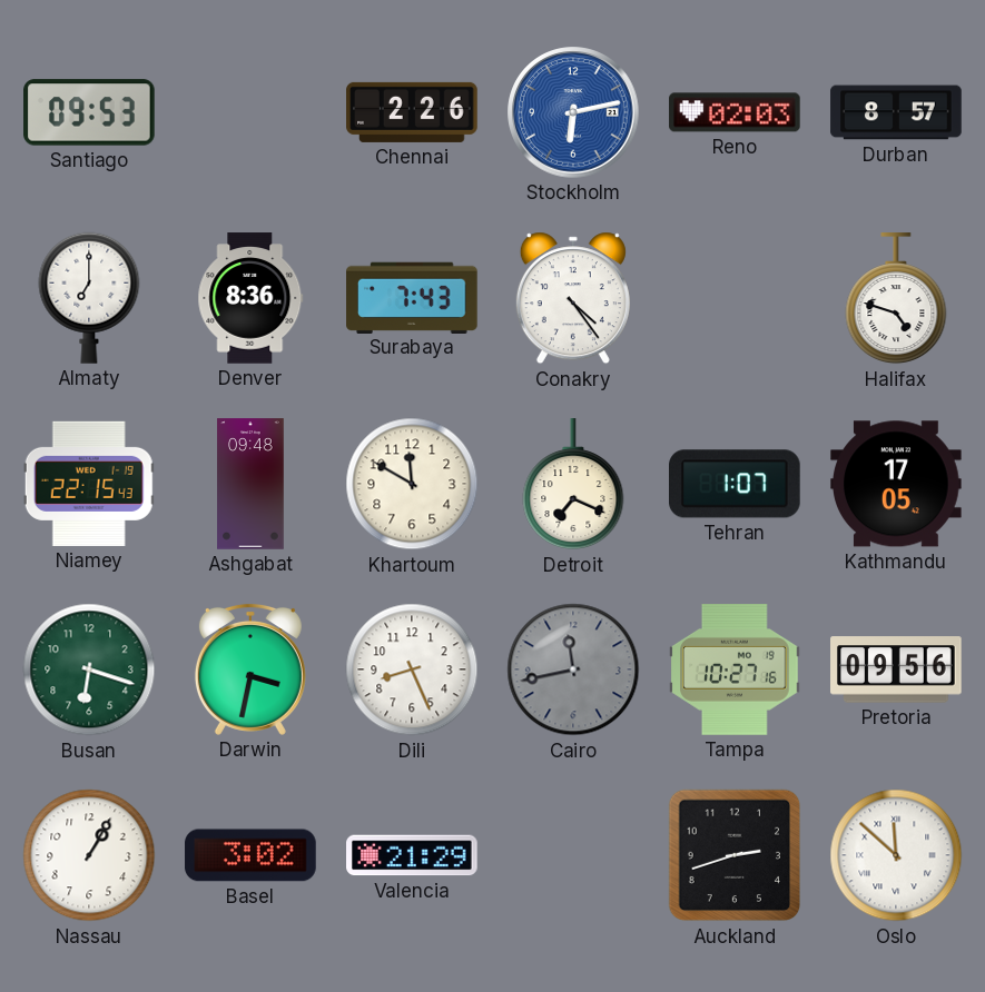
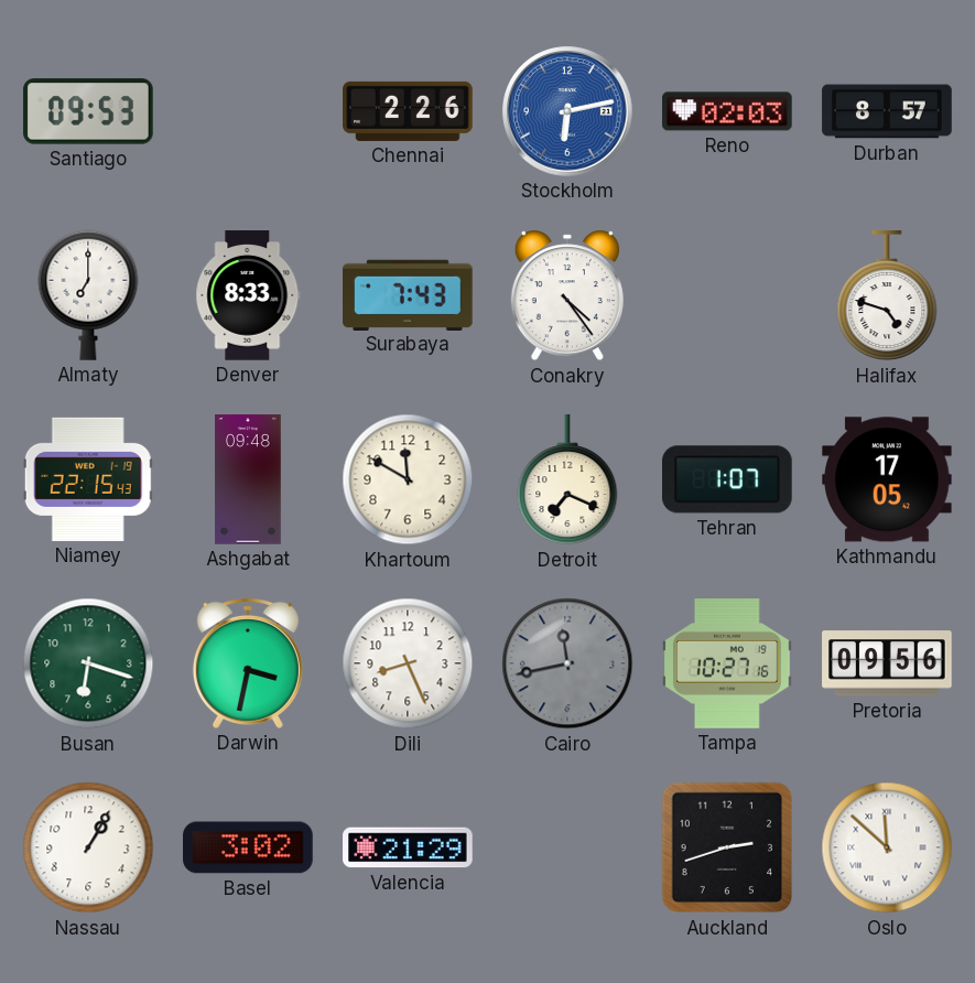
Denver: 8:36 -> 8:33
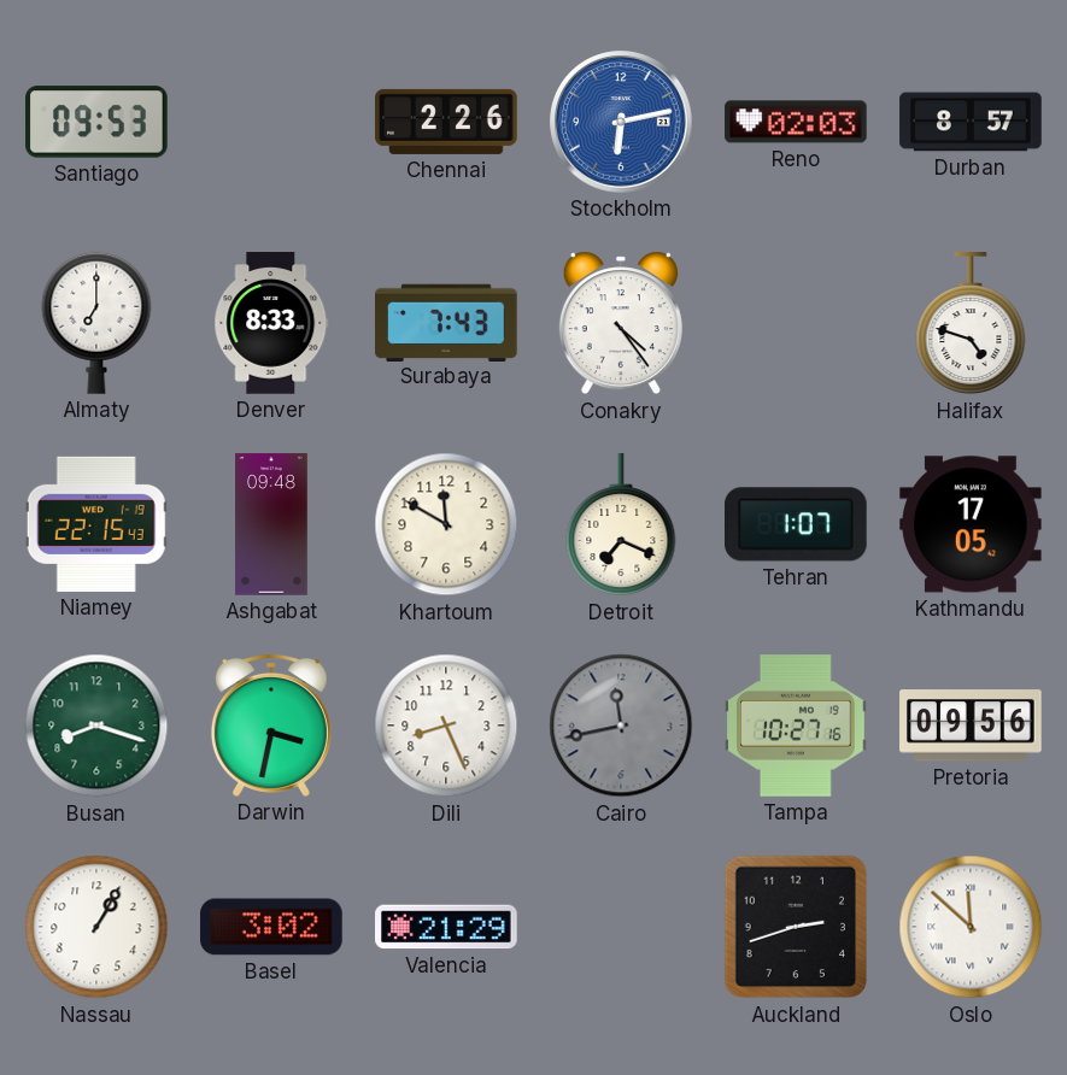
Busan: 6:18 -> 8:18
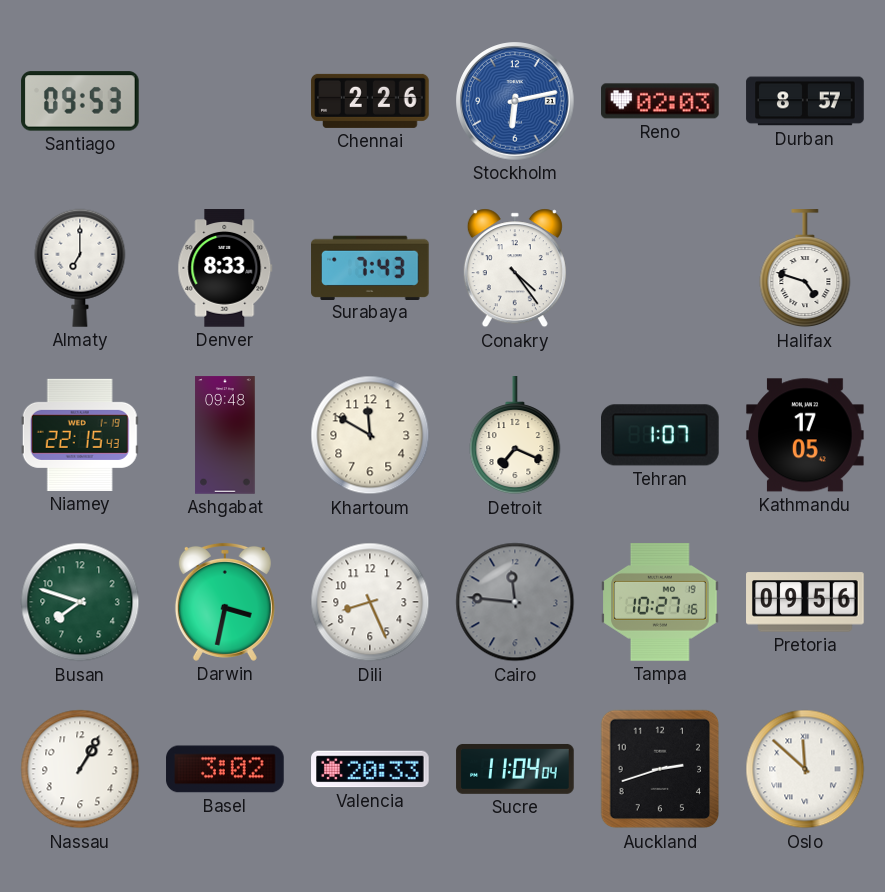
Busan: 8:18 -> 7:48
Cairo: 11:43 -> 11:46
Valencia: 21:29 -> 20:33
Sucre: none -> 11:04
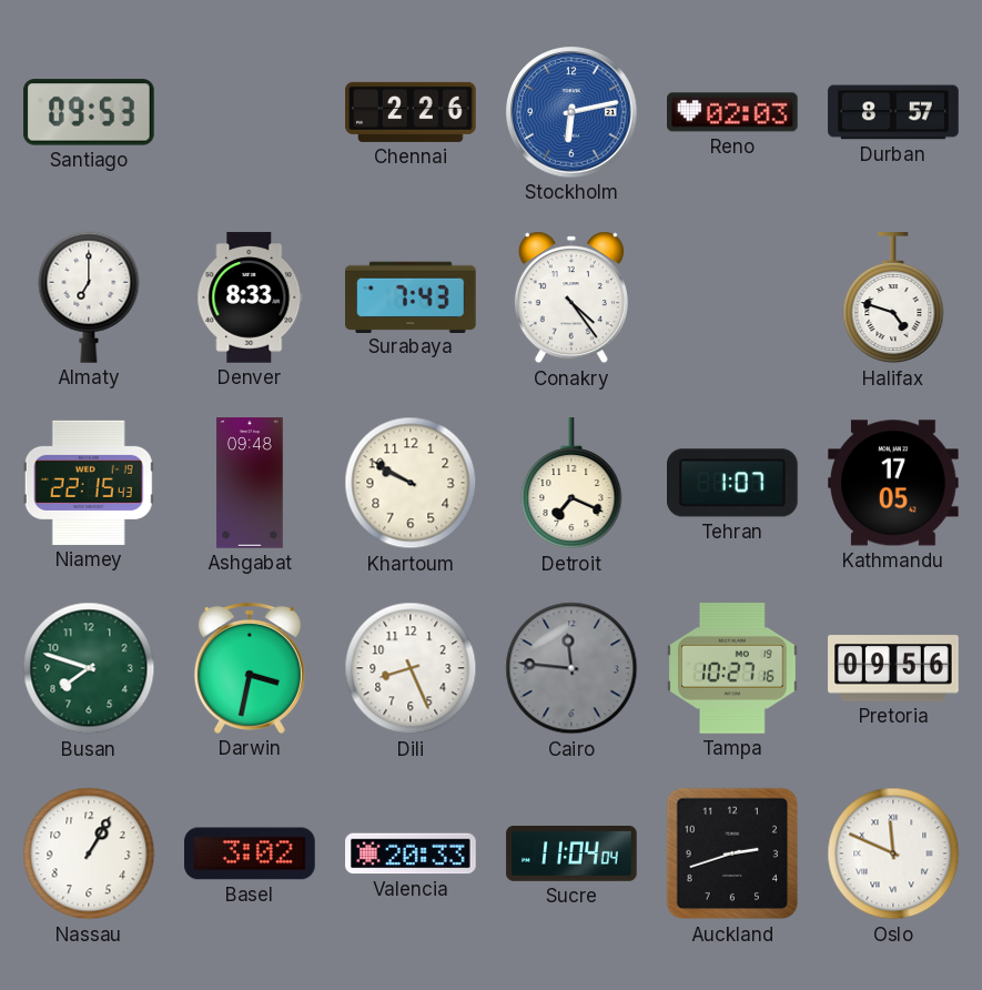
Khartoum: 11:50 -> 9:50
Oslo: 11:52 -> 11:49
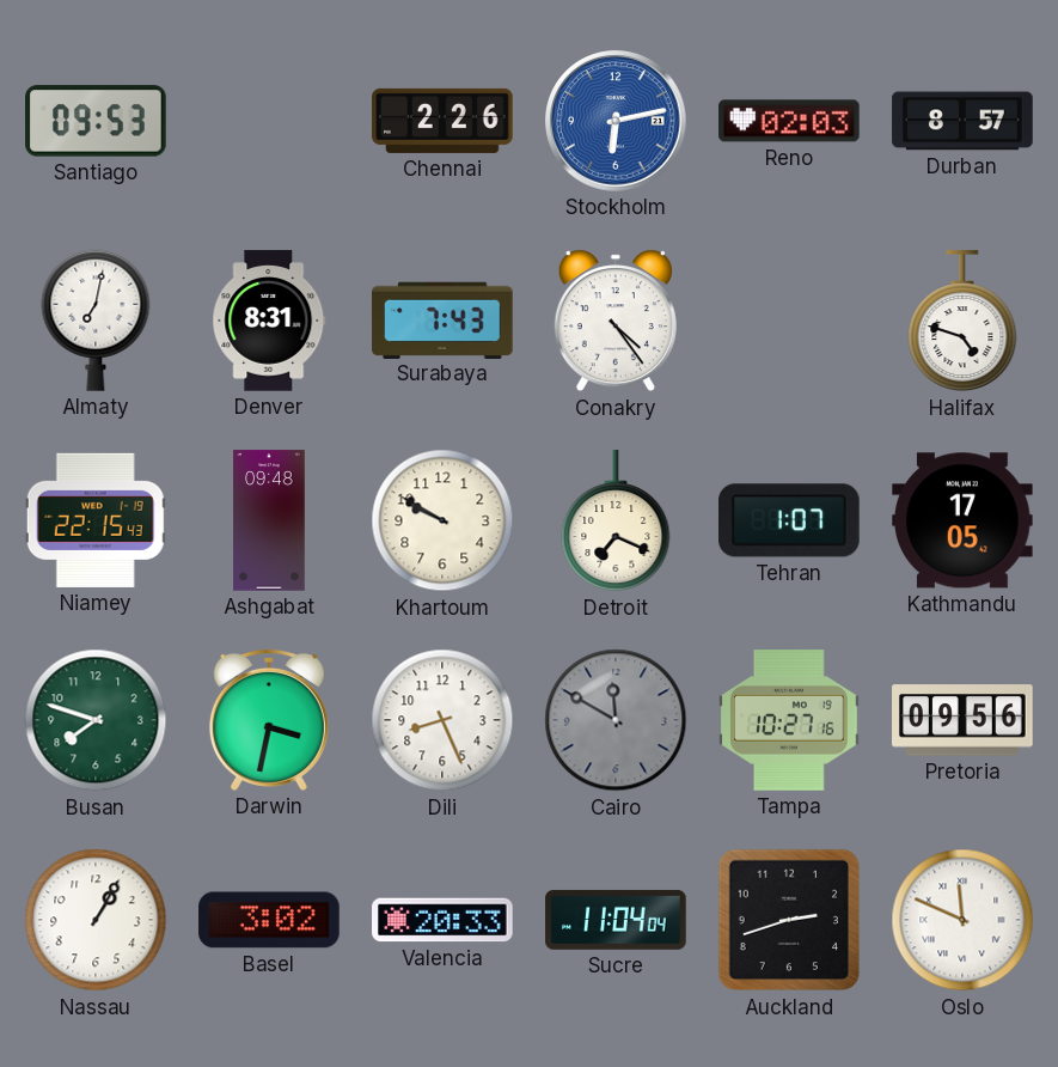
Almaty: 7:00 -> 7:02
Denver: 8:33 -> 8:31
Cairo: 11:46 -> 11:50
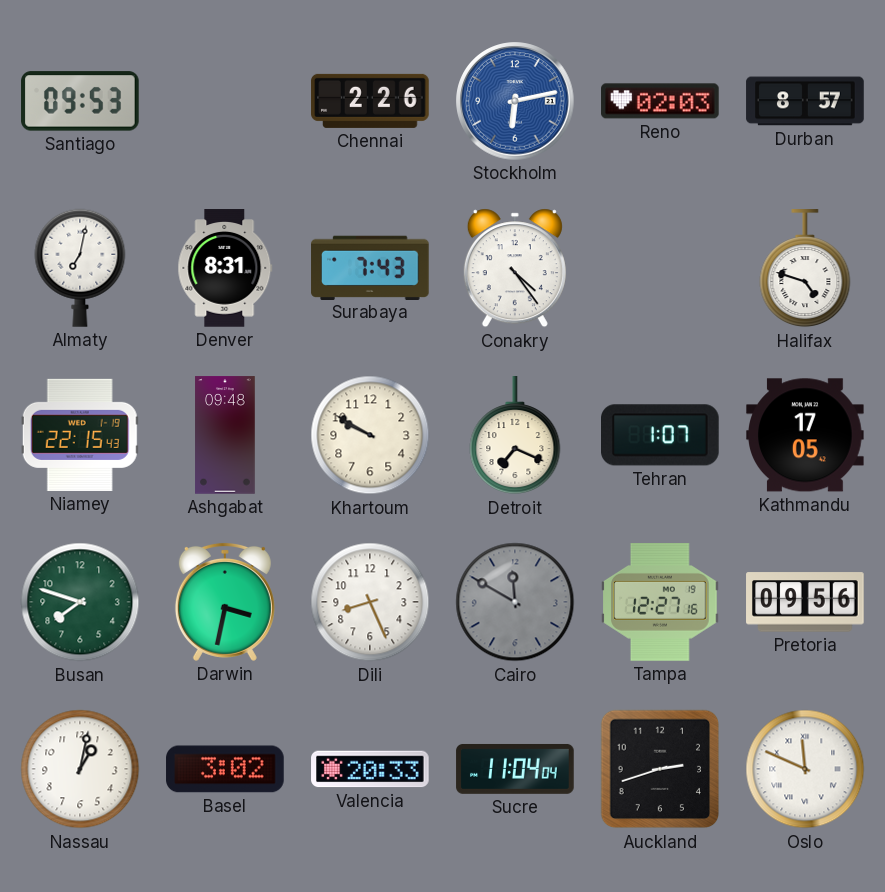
Tampa: 10:27 -> 12:27
Nassau: 1:05 -> 1:02
